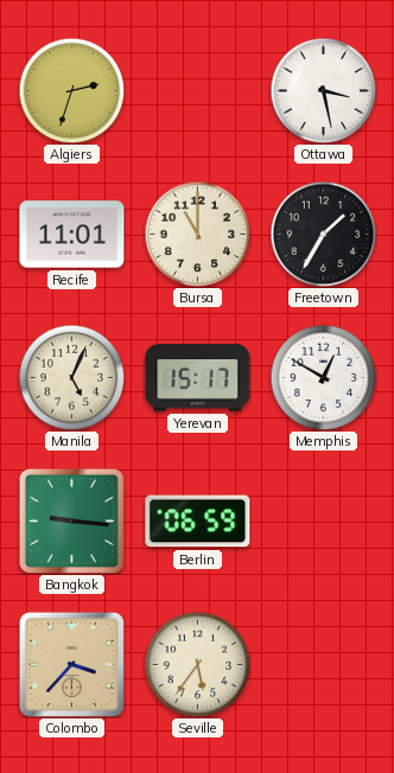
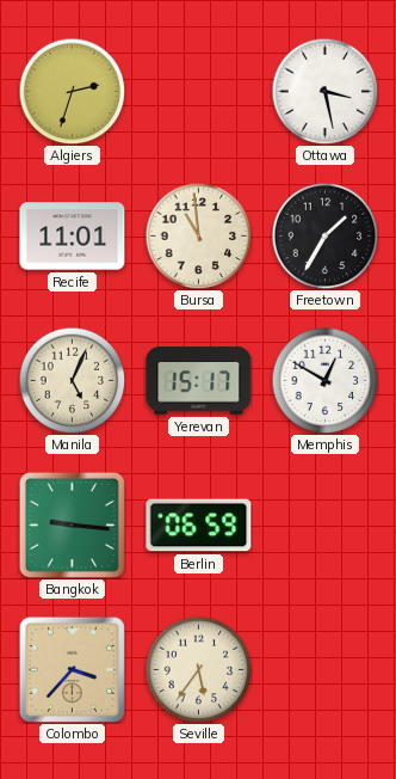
Bursa: 11:00 -> 10:59
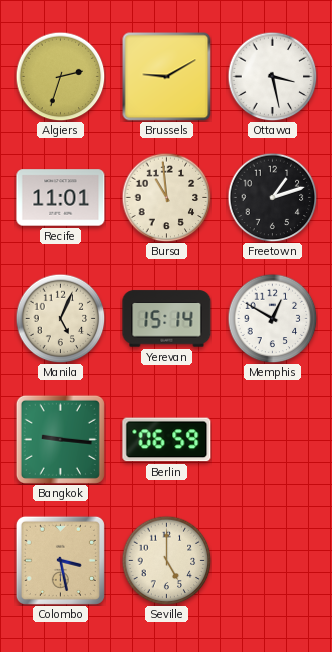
Brussels: none -> 9:10
Freetown: 1:35 -> 1:12
Yerevan: 15:17 -> 15:14
Colombo: 3:37 -> 3:28
Seville: 5:36 -> 5:00
